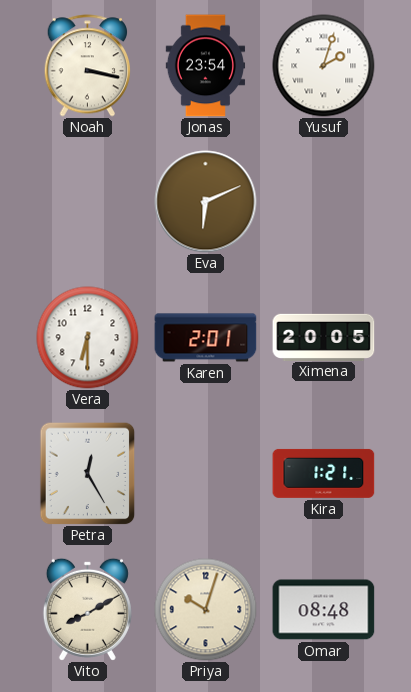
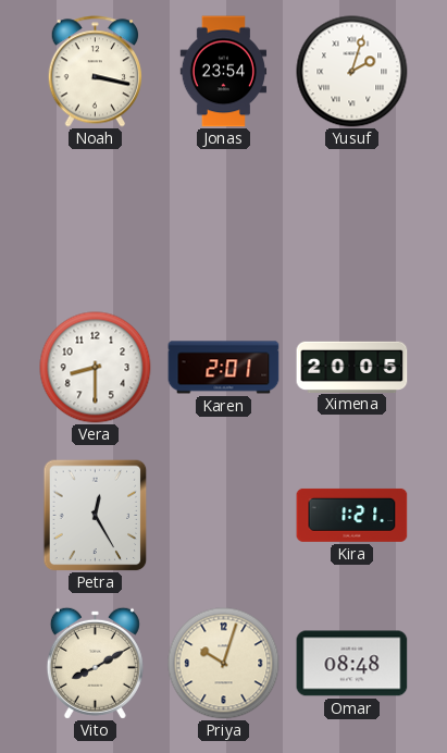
Eva: 6:11 -> none
Vera: 6:30 -> 8:30
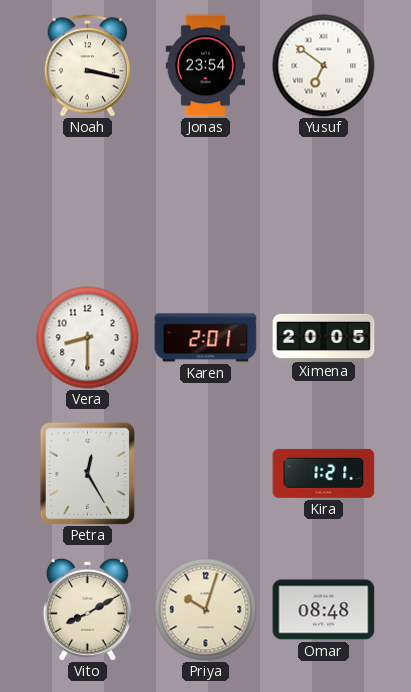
Yusuf: 2:03 -> 6:51
